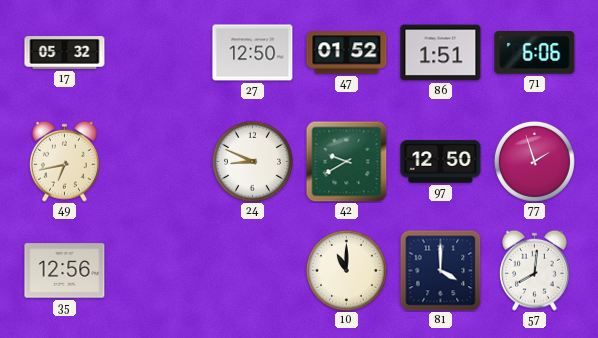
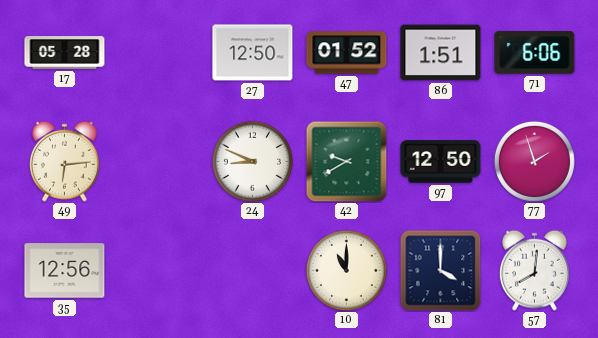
17: 05:32 -> 05:28
49: 6:43 -> 6:14
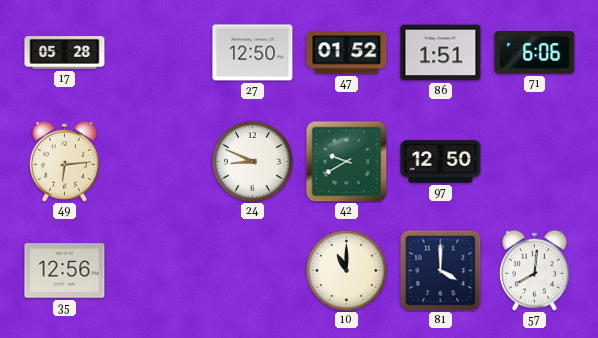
77: 1:57 -> none
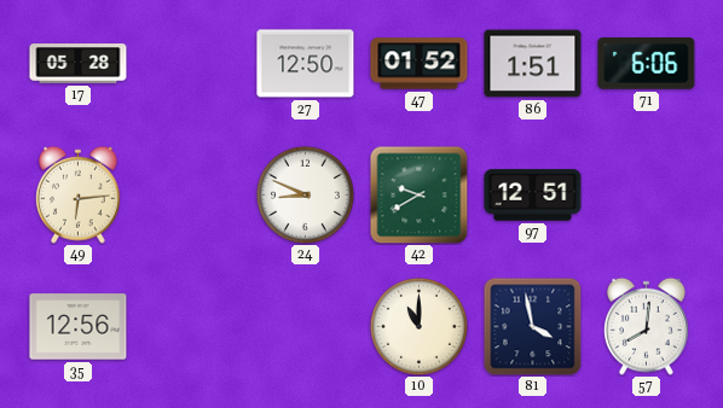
97: 12:50 -> 12:51
81: 4:00 -> 3:58
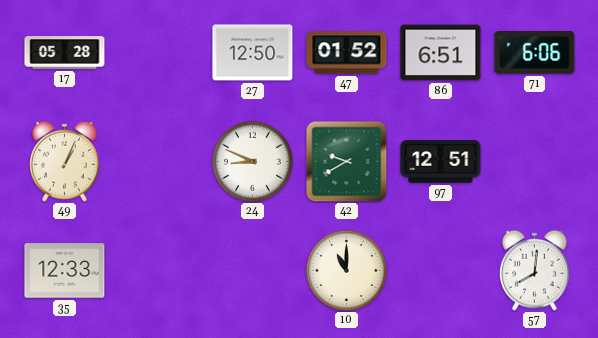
86: 1:51 -> 6:51
49: 6:14 -> 1:04
35: 12:56 -> 12:33
81: 3:58 -> none
